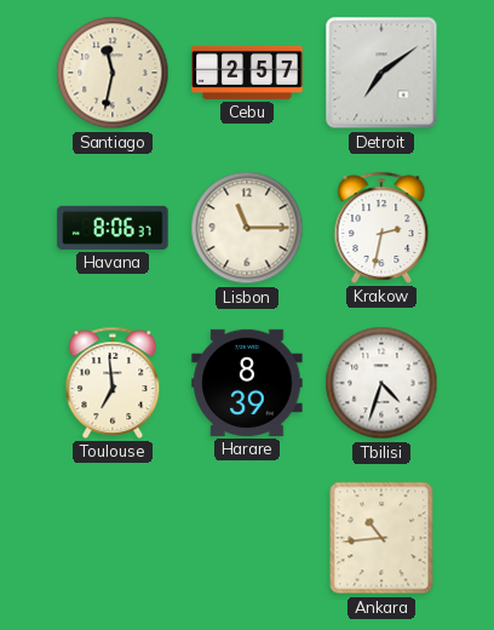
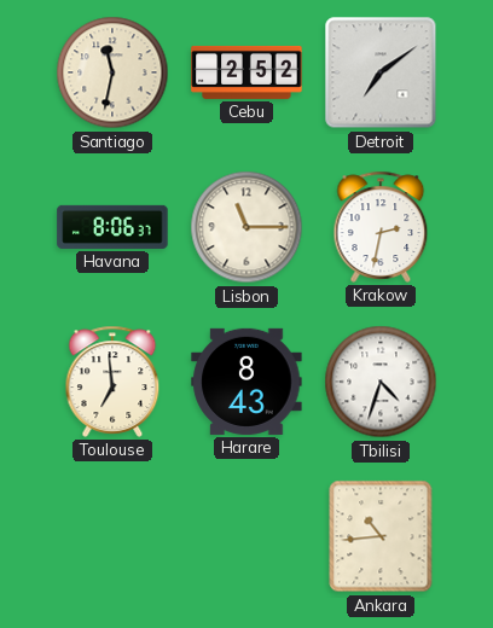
Cebu: 2:57 -> 2:52
Harare: 8:39 -> 8:43
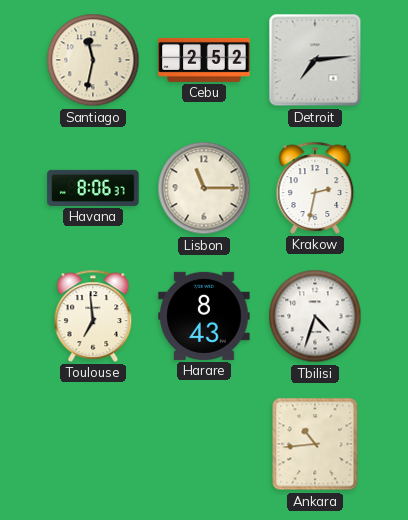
Detroit: 7:09 -> 7:14
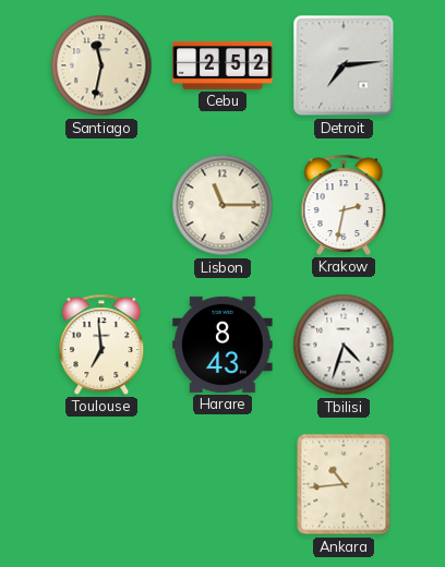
Havana: 8:06 -> none
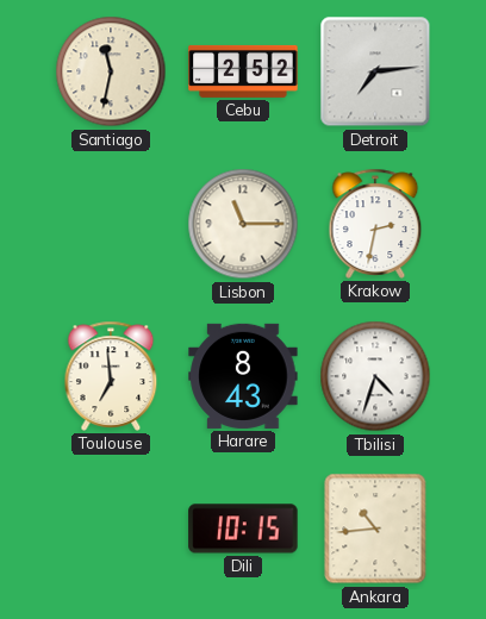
Dili: none -> 10:15
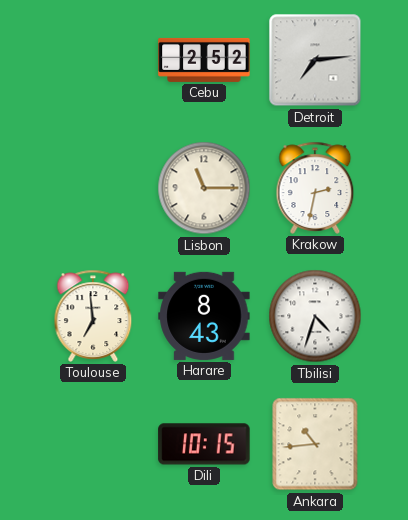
Santiago: 11:32 -> none
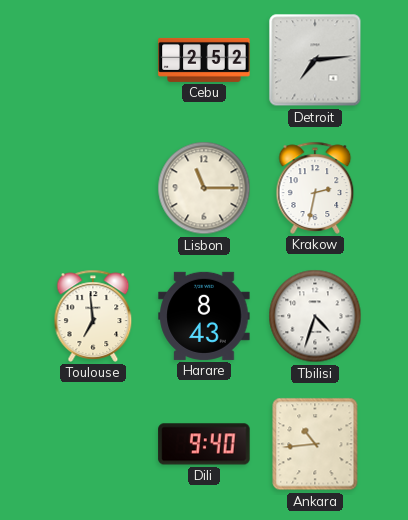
Dili: 10:15 -> 9:40
